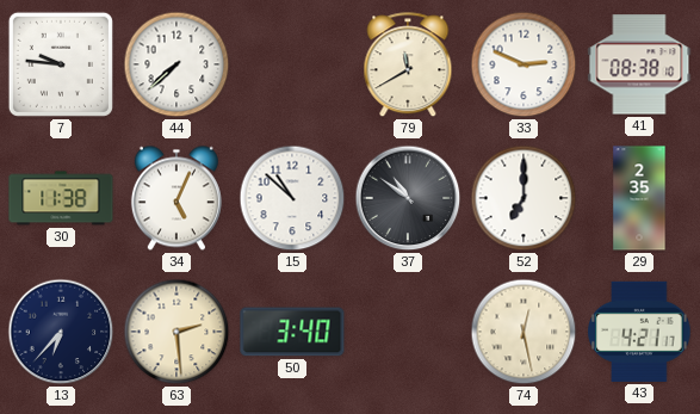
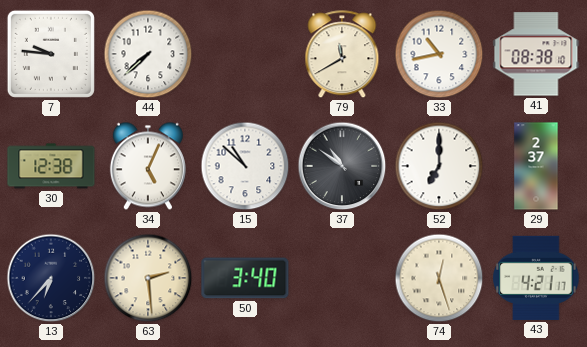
33: 2:49 -> 10:43
30: 11:38 -> 12:38
29: 2:35 -> 2:37
74: 12:28 -> 12:27
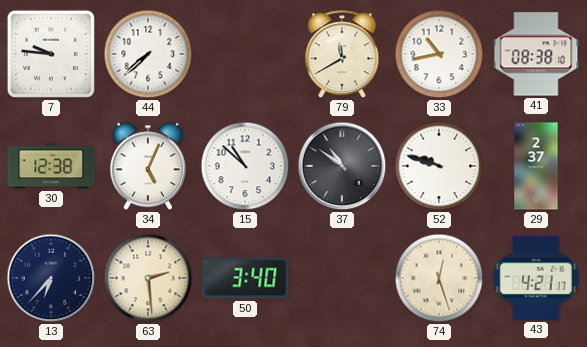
52: 7:00 -> 9:48
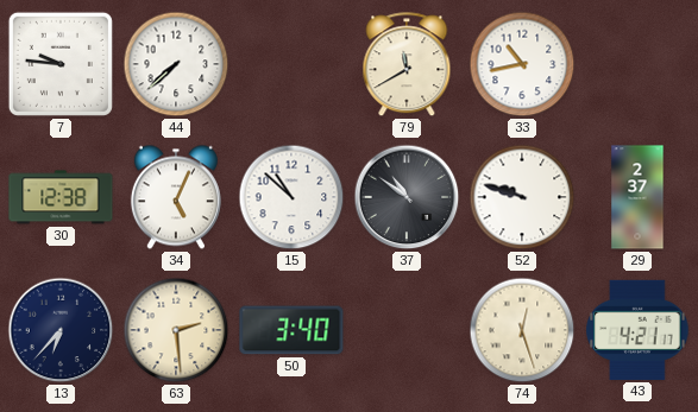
41: 08:38 -> none
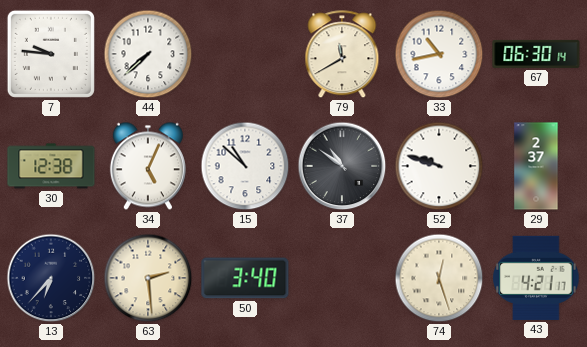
67: none -> 06:30
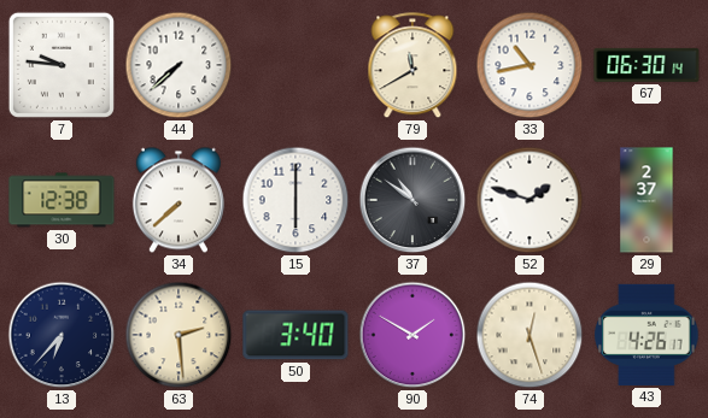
34: 5:04 -> 7:38
15: 10:52 -> 6:00
52: 9:48 -> 1:48
90: none -> 1:50
43: 4:21 -> 4:26
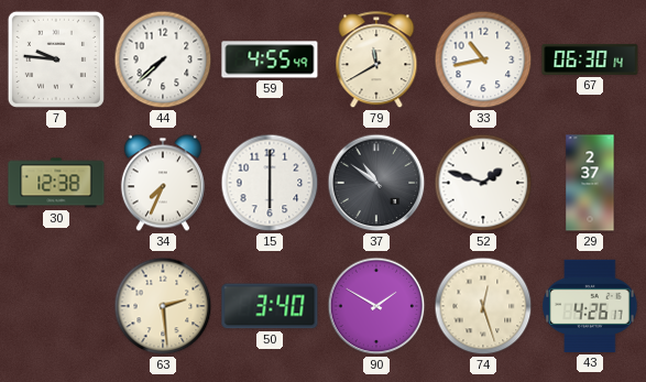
59: none -> 4:55
34: 7:38 -> 7:34
13: 6:37 -> none
